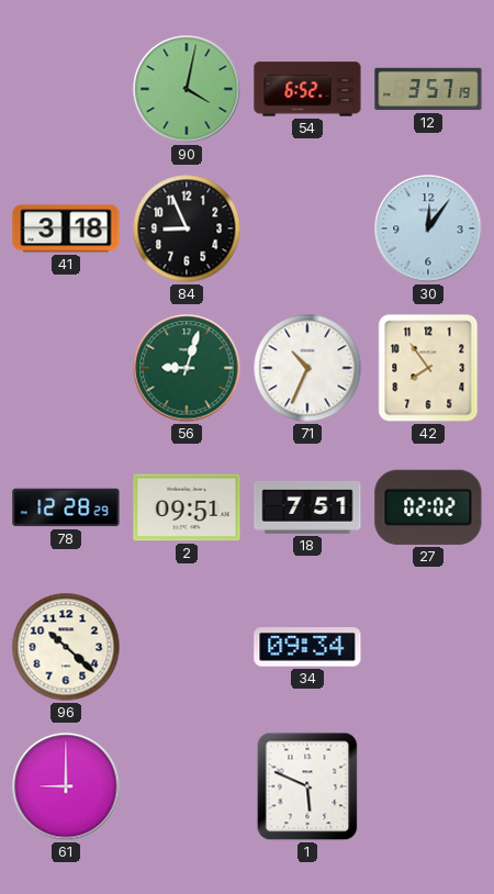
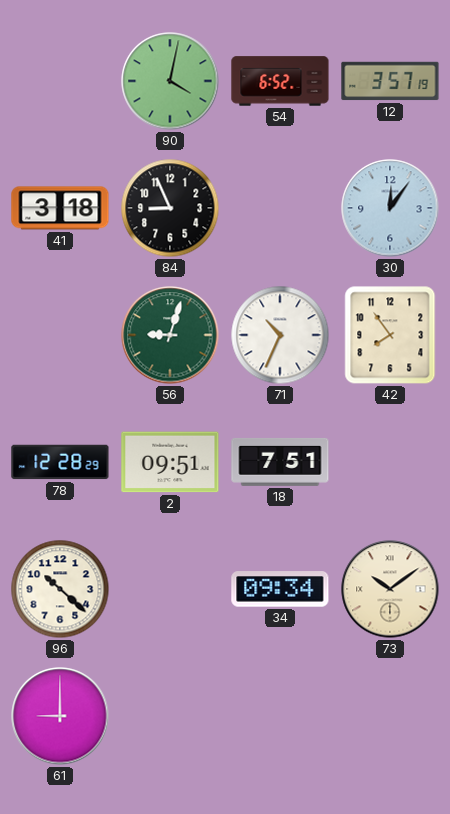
27: 02:02 -> none
73: none -> 10:09
1: 5:49 -> none
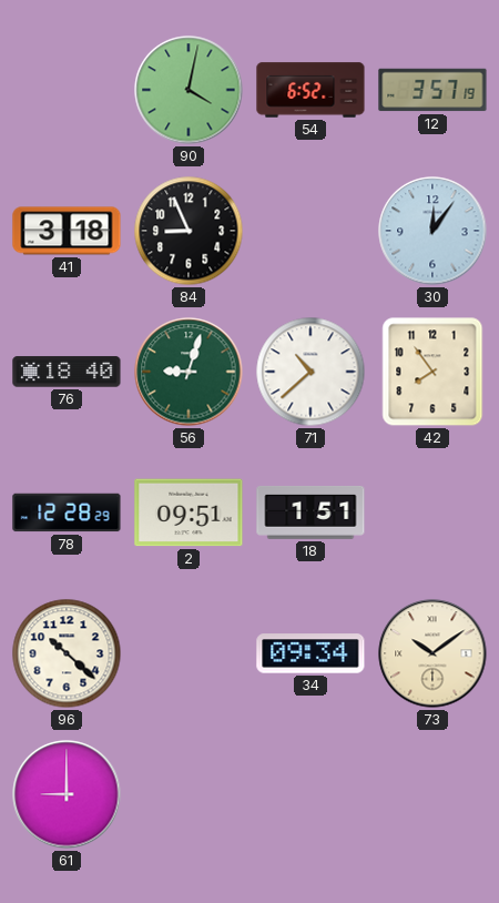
76: none -> 18:40
71: 10:34 -> 10:38
18: 7:51 -> 1:51
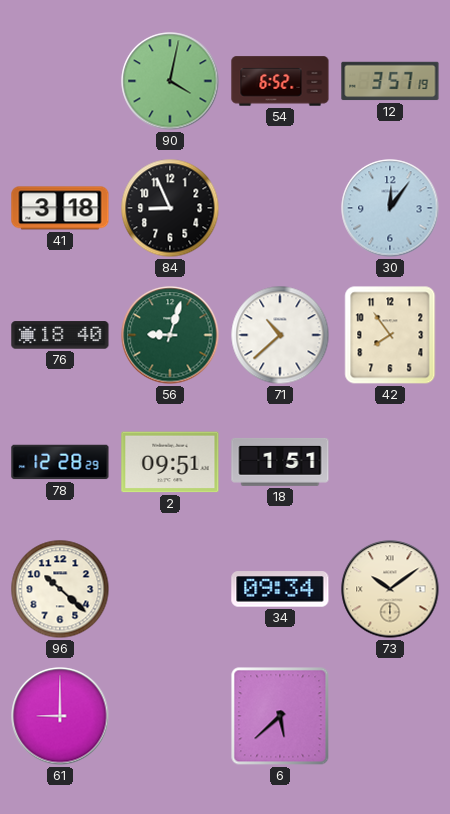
6: none -> 5:38
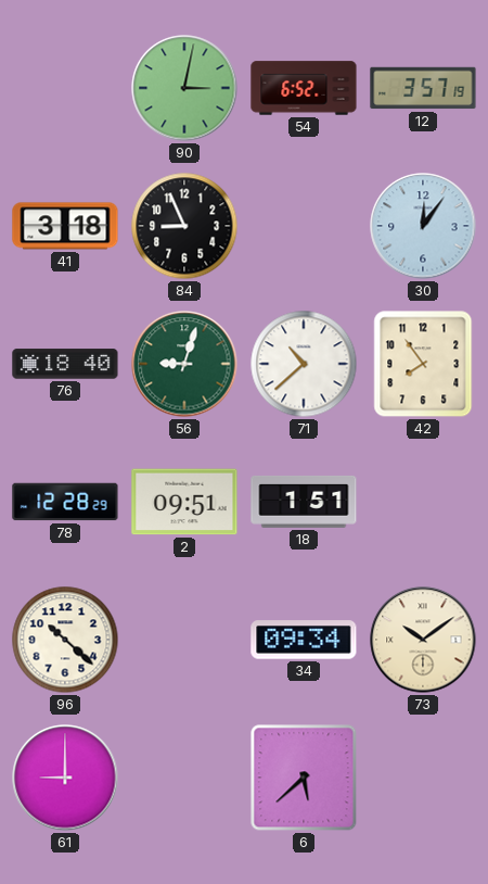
90: 4:02 -> 3:02
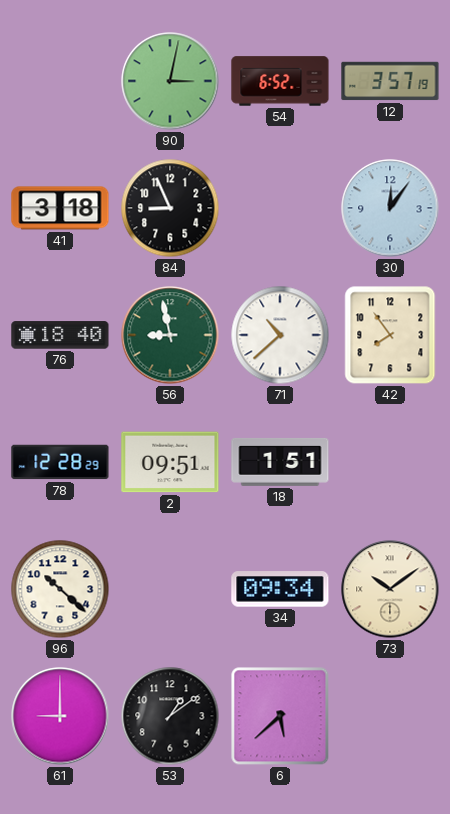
56: 9:03 -> 8:58
53: none -> 1:09
